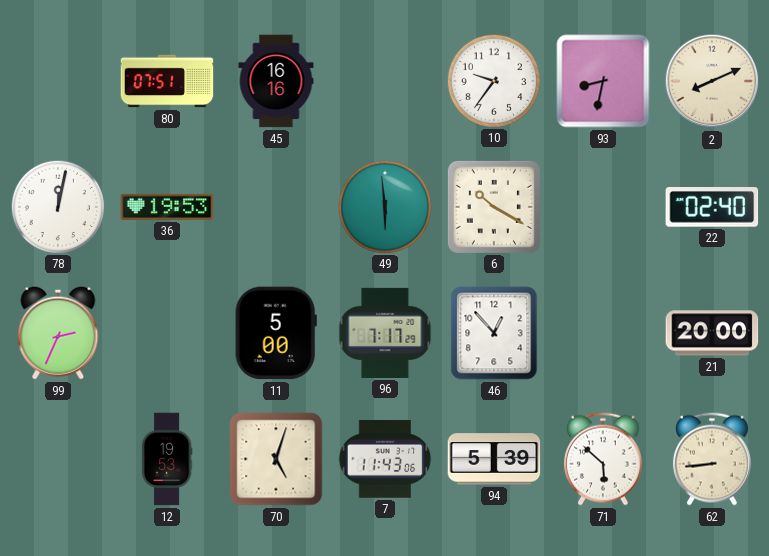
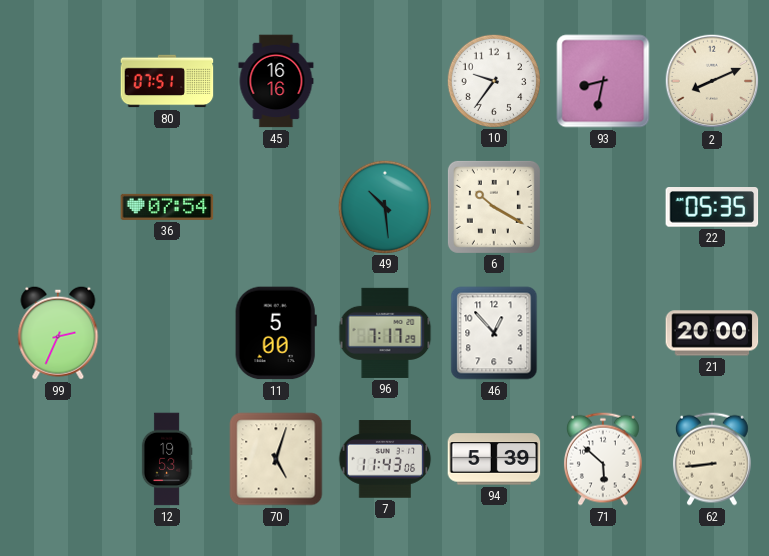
78: 12:02 -> none
36: 19:53 -> 07:54
49: 5:59 -> 10:29
22: 02:40 -> 05:35
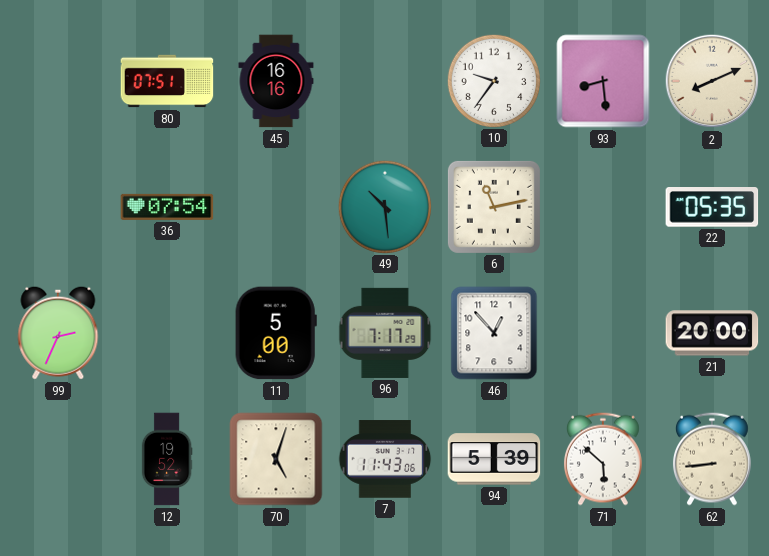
93: 8:32 -> 8:29
6: 10:20 -> 11:13
12: 19:53 -> 19:52
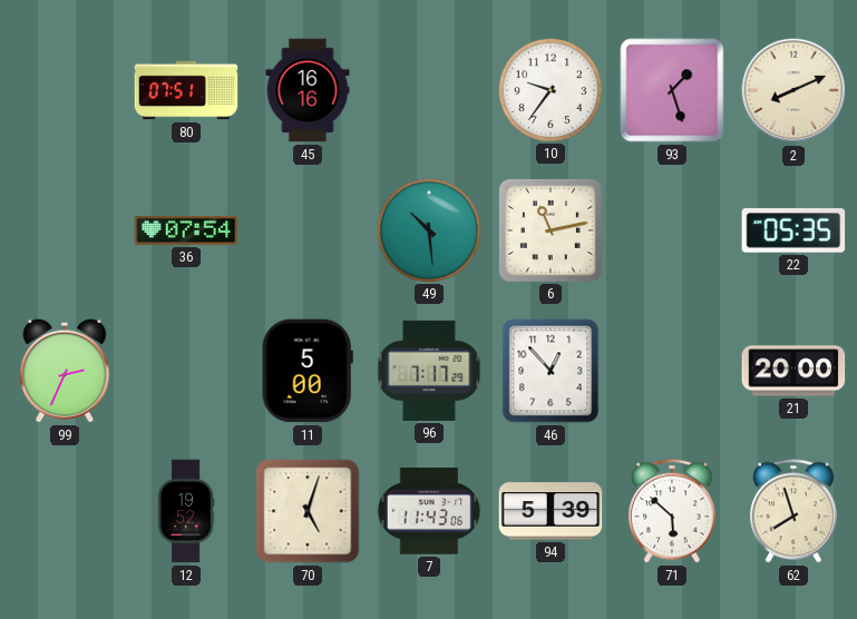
93: 8:29 -> 1:27
62: 8:44 -> 7:57
